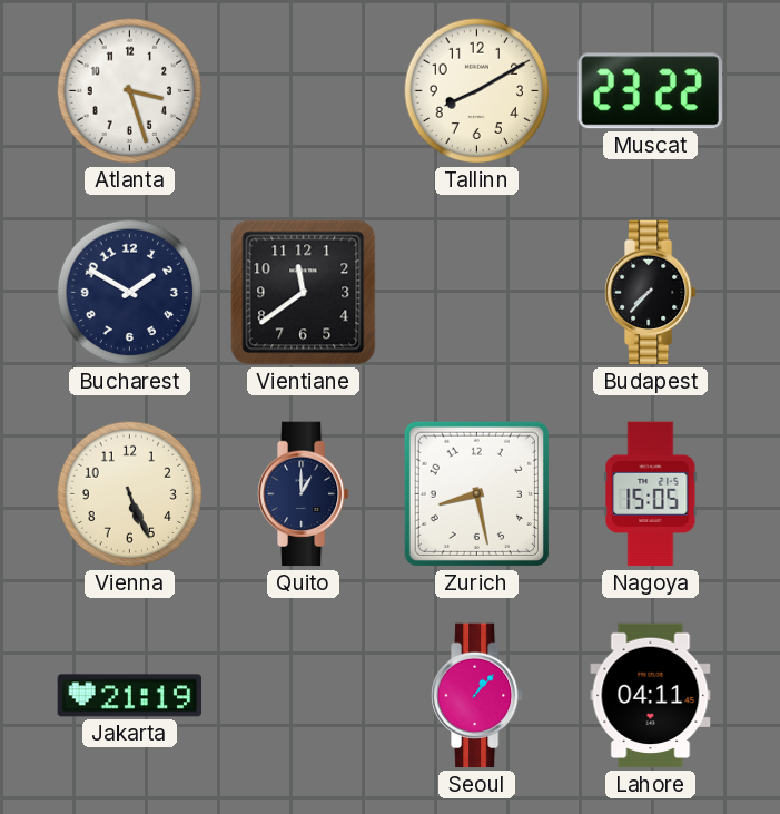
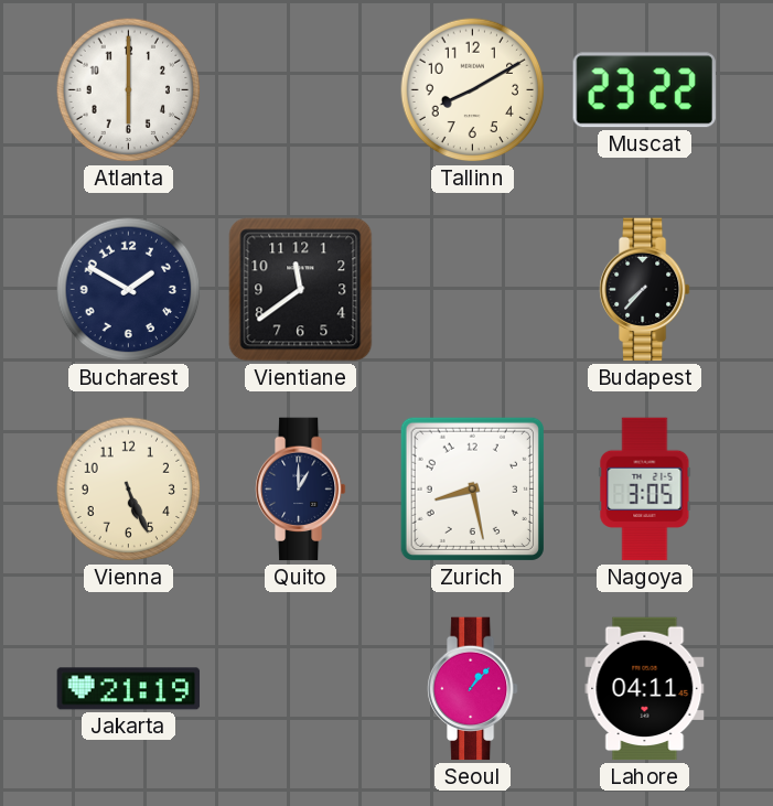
Atlanta: 3:27 -> 6:00
Nagoya: 15:05 -> 3:05
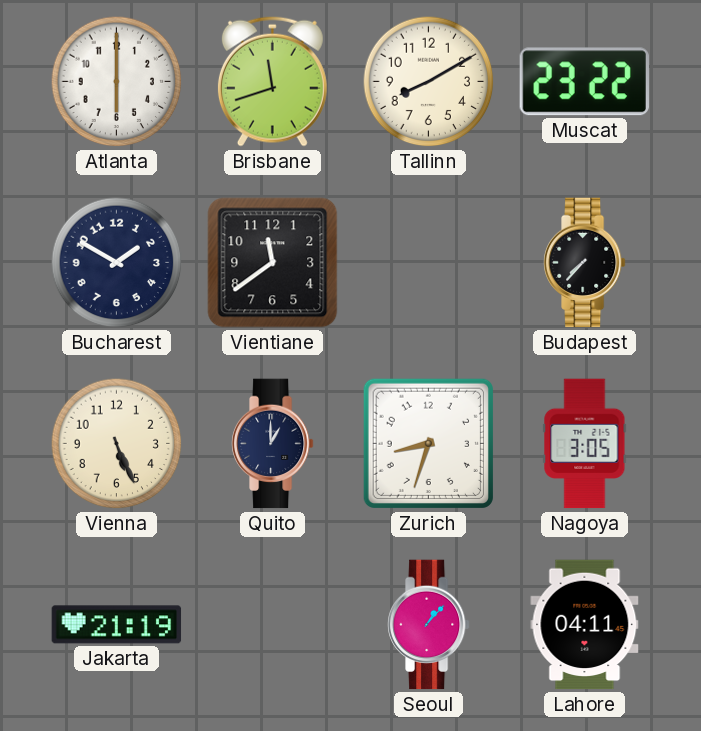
Brisbane: none -> 11:42
Zurich: 8:28 -> 8:33
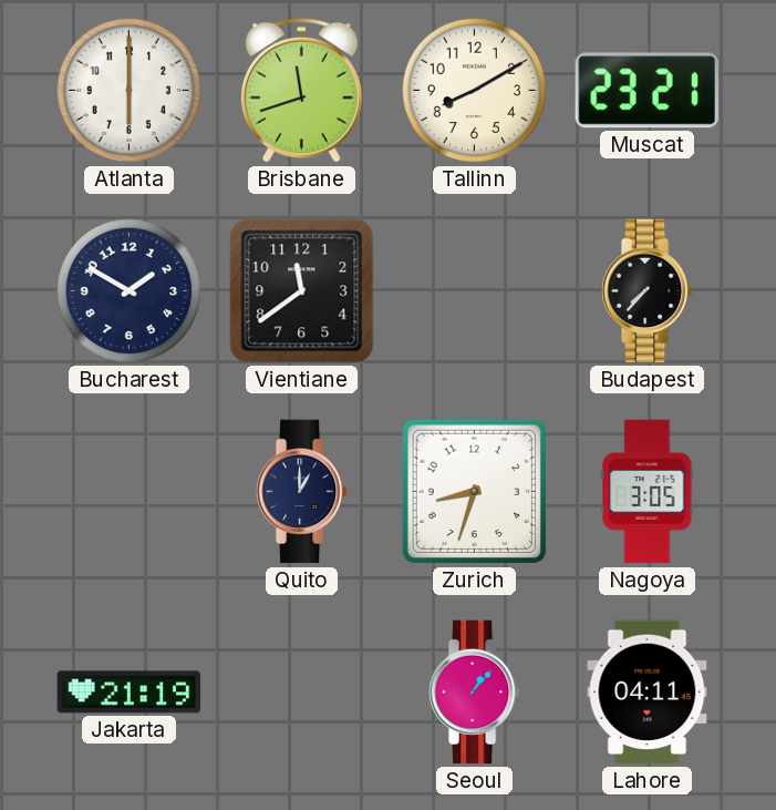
Muscat: 23:22 -> 23:21
Vienna: 5:26 -> none
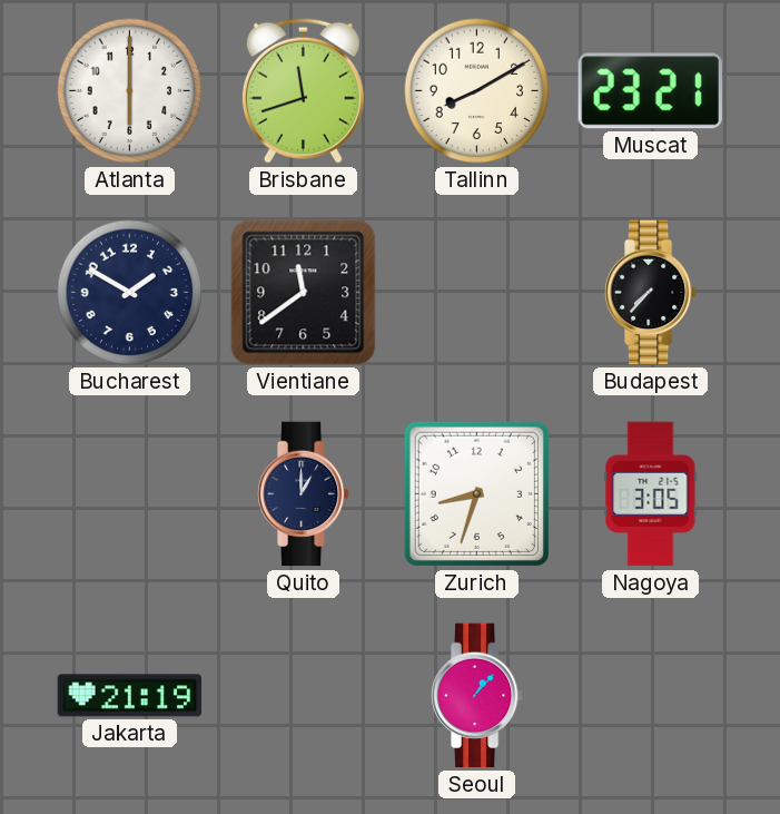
Lahore: 04:11 -> none
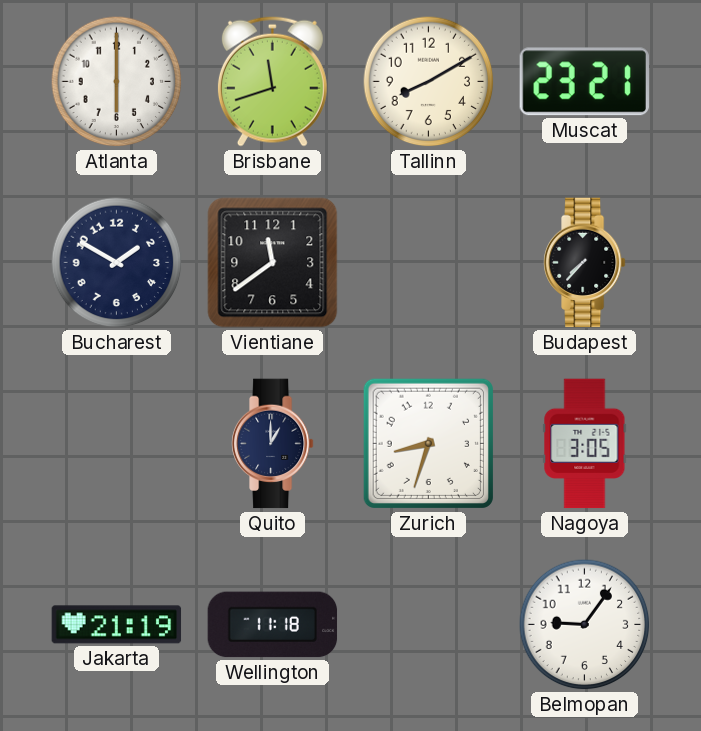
Wellington: none -> 11:18
Seoul: 1:07 -> none
Belmopan: none -> 9:06
